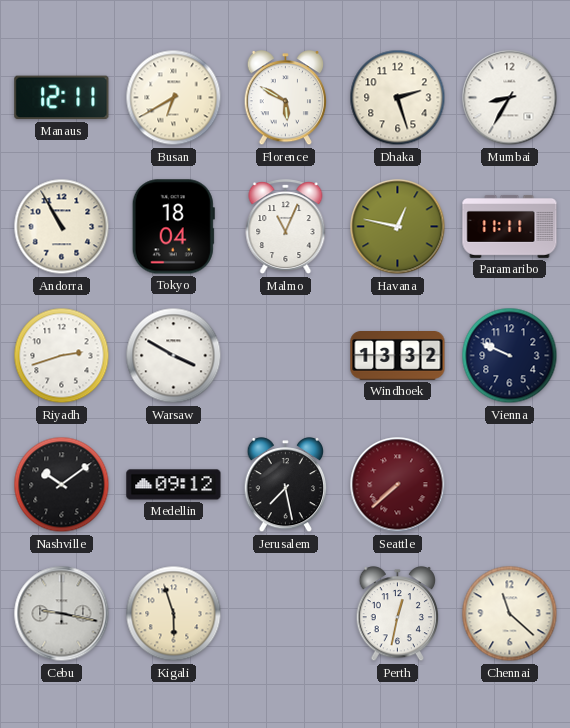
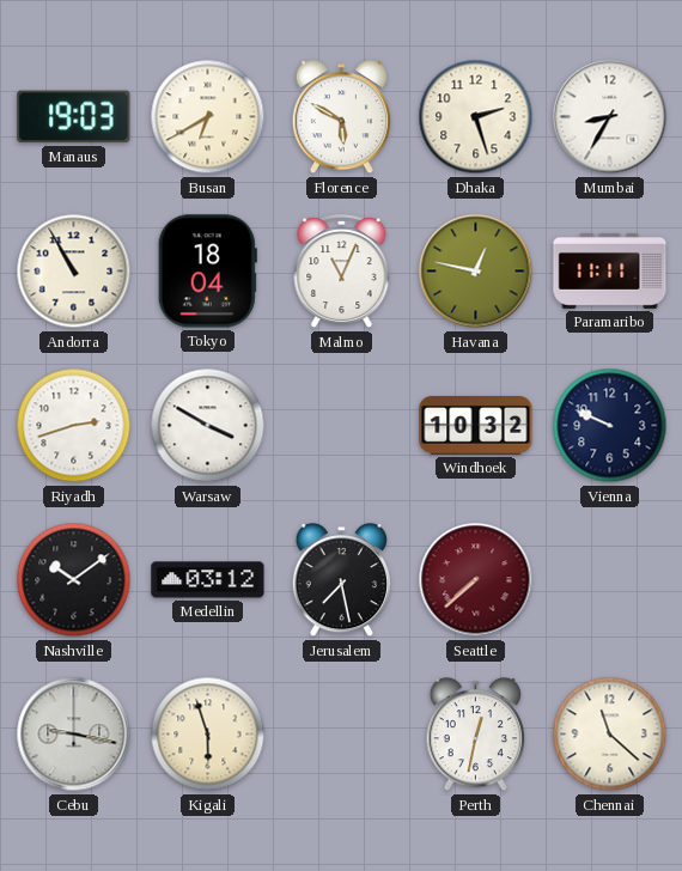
Manaus: 12:11 -> 19:03
Windhoek: 13:32 -> 10:32
Medellin: 09:12 -> 03:12
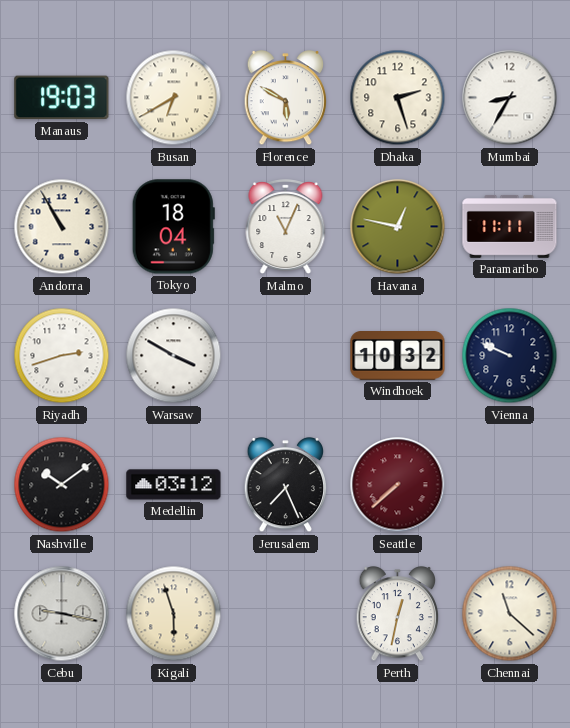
Jerusalem: 7:28 -> 7:26
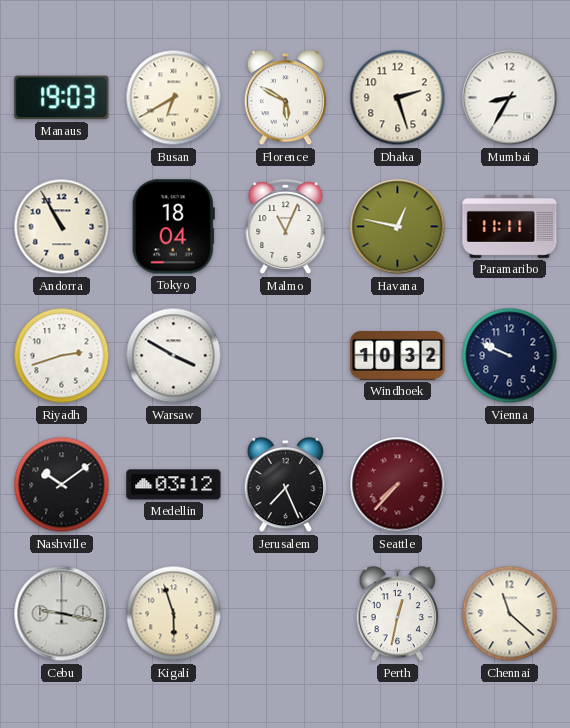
Seattle: 7:38 -> 7:37
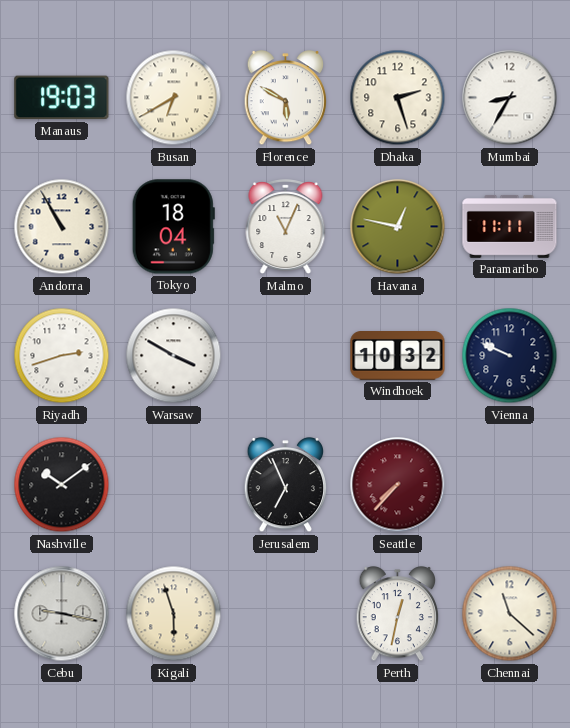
Medellin: 03:12 -> none
Jerusalem: 7:26 -> 6:56
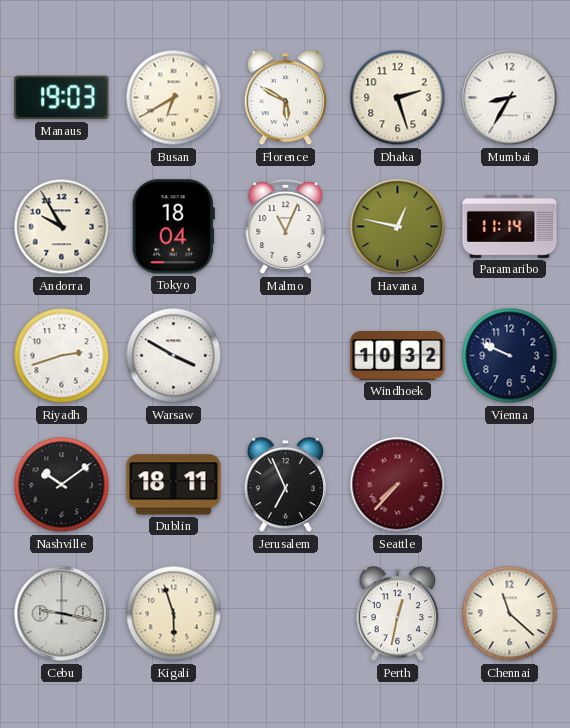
Andorra: 10:55 -> 9:55
Paramaribo: 11:11 -> 11:14
Dublin: none -> 18:11
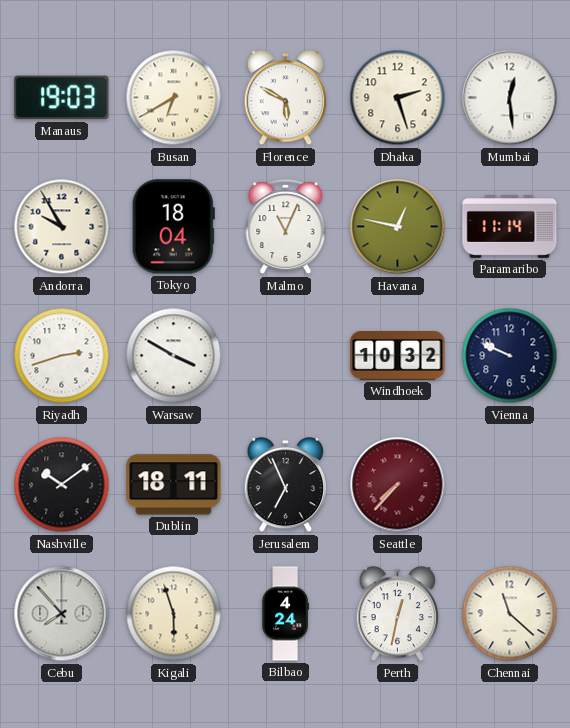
Mumbai: 8:35 -> 12:29
Cebu: 9:17 -> 7:53
Bilbao: none -> 4:24
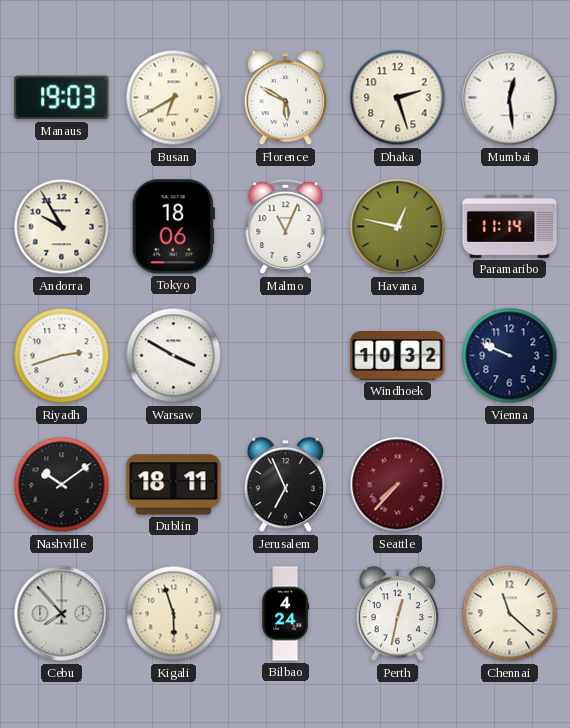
Tokyo: 18:04 -> 18:06
